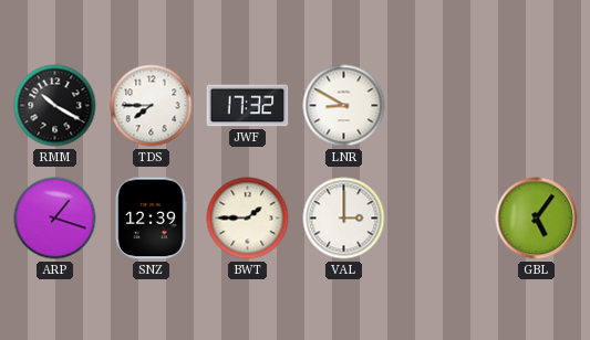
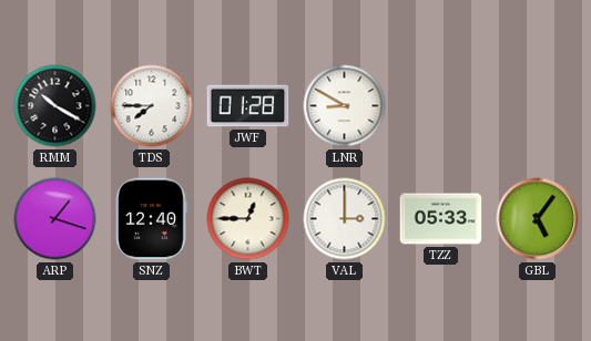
JWF: 17:32 -> 01:28
SNZ: 12:39 -> 12:40
BWT: 1:45 -> 12:45
TZZ: none -> 05:33
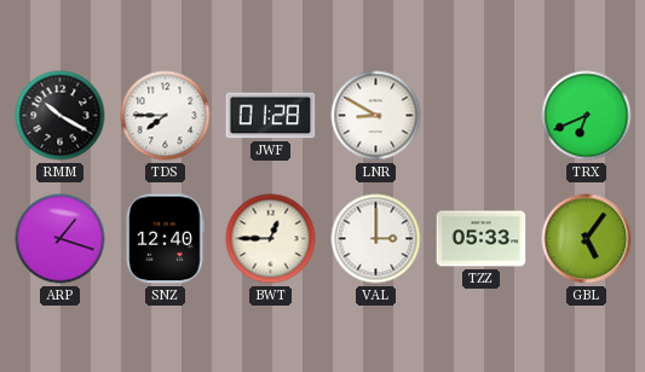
TRX: none -> 6:41
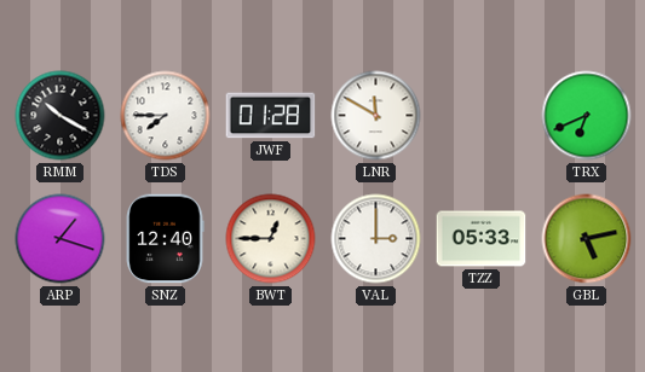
LNR: 8:50 -> 11:50
GBL: 5:06 -> 5:13
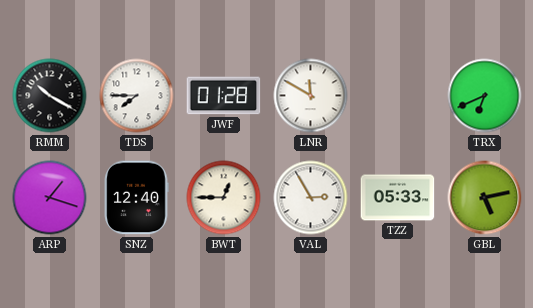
VAL: 3:00 -> 2:55
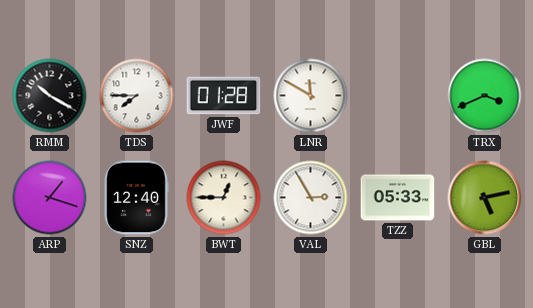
TRX: 6:41 -> 3:41
